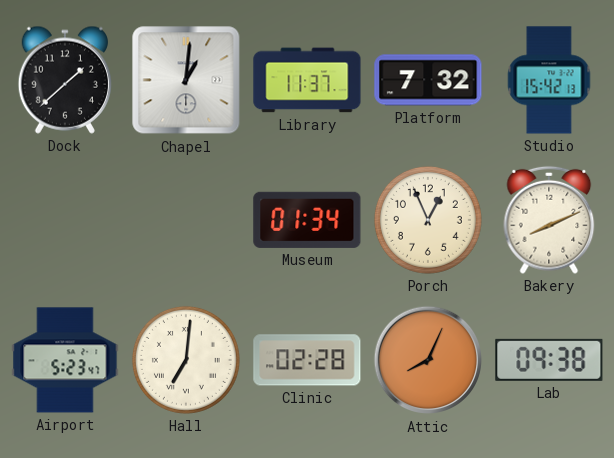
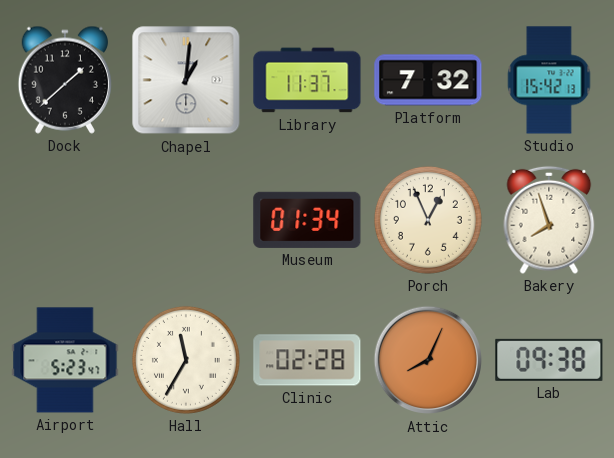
Bakery: 8:11 -> 7:57
Hall: 7:01 -> 11:35
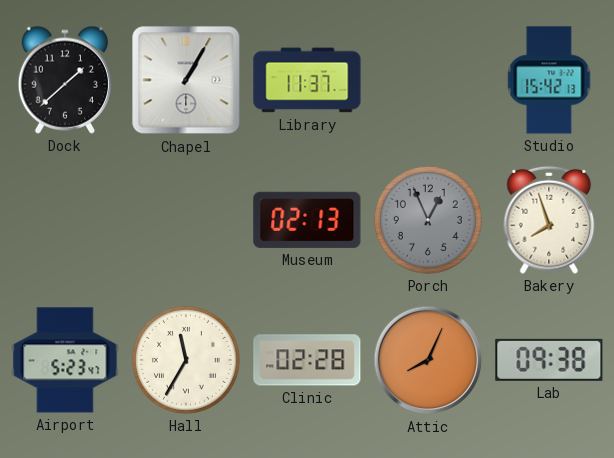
Chapel: 1:01 -> 1:05
Platform: 7:32 -> none
Museum: 01:34 -> 02:13
Porch dial: cream -> grey
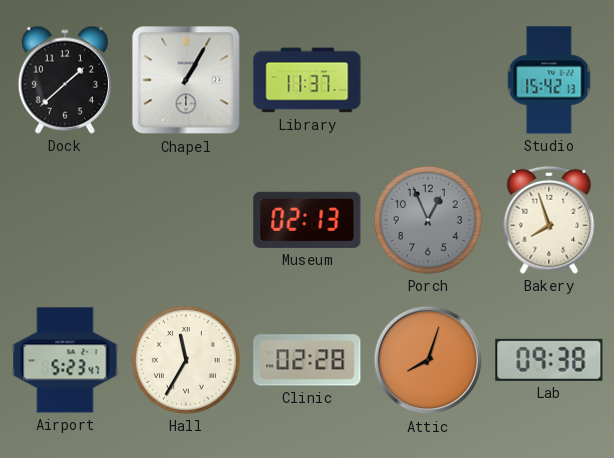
Attic: 8:04 -> 8:03
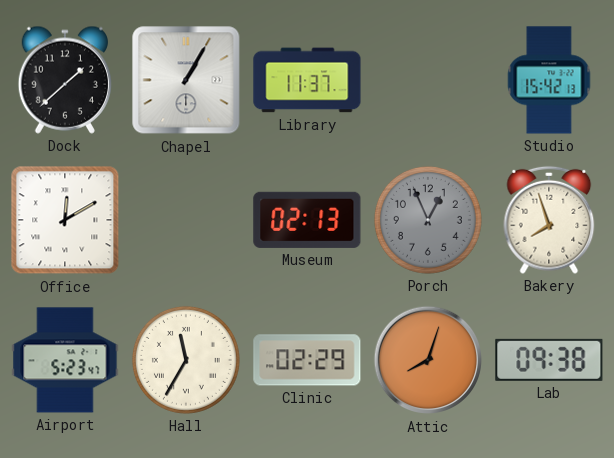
Office: none -> 12:10
Clinic: 02:28 -> 02:29
